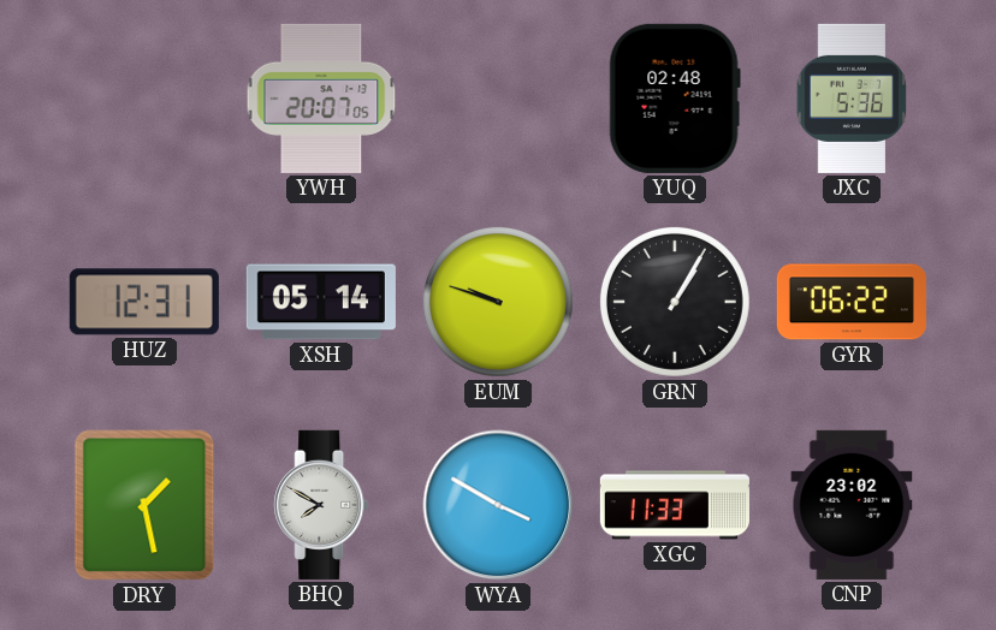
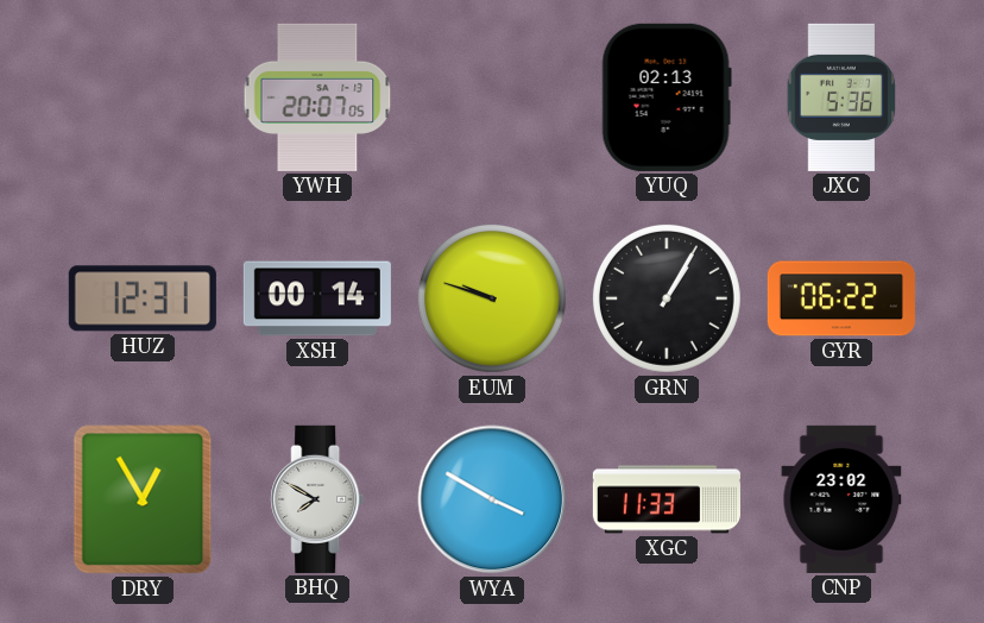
YUQ: 02:48 -> 02:13
XSH: 05:14 -> 00:14
DRY: 1:28 -> 12:55
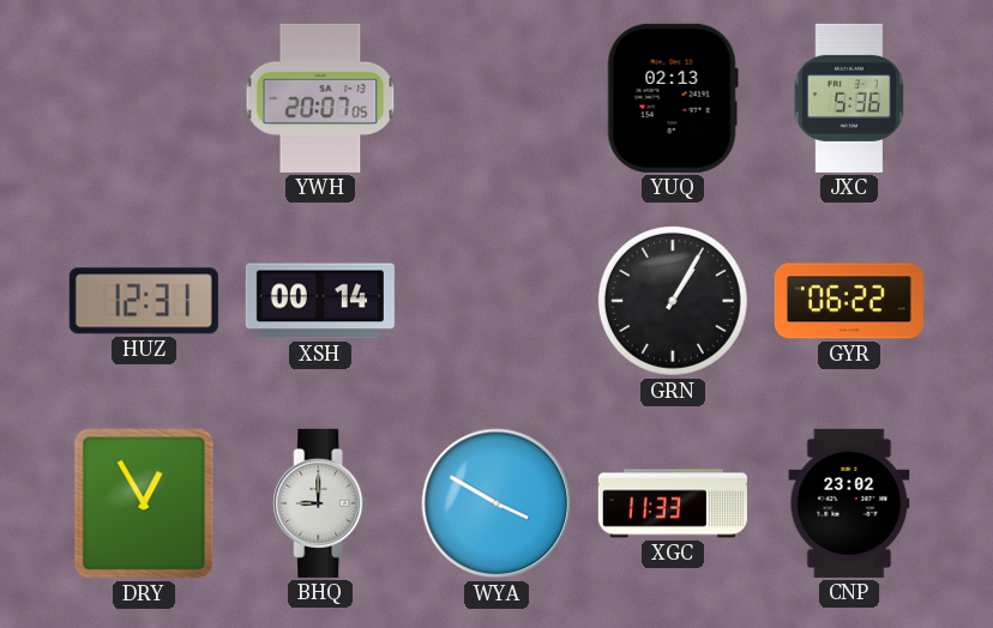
EUM: 9:48 -> none
BHQ: 7:50 -> 9:00
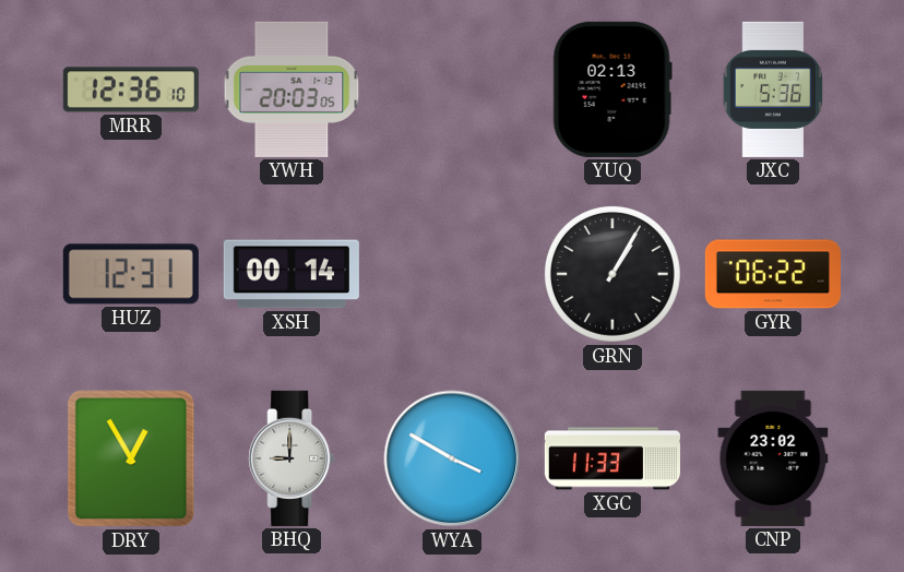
MRR: none -> 12:36
YWH: 20:07 -> 20:03
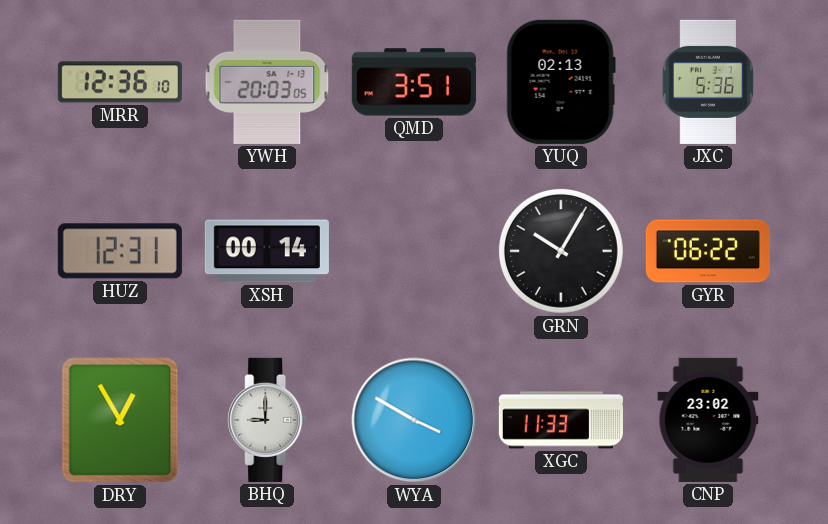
QMD: none -> 3:51
GRN: 1:05 -> 10:05
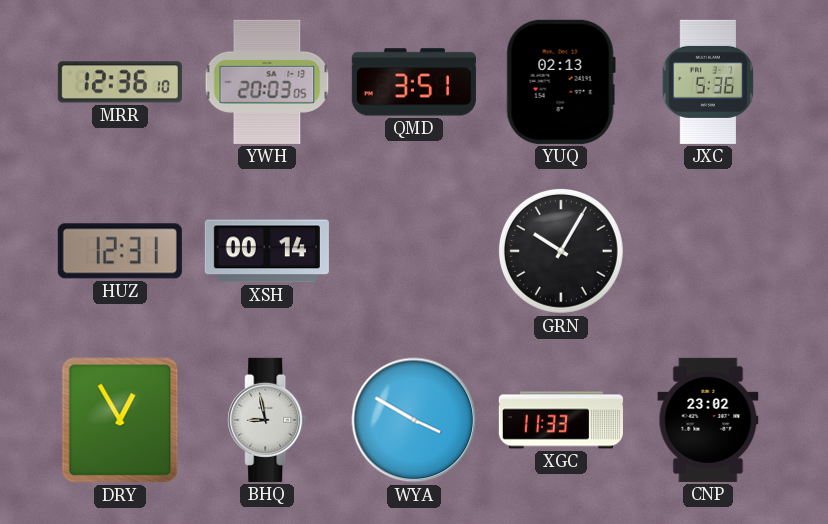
GYR: 06:22 -> none
BHQ: 9:00 -> 8:58
